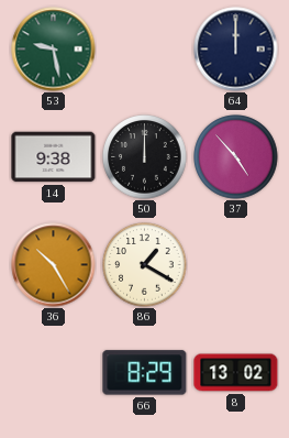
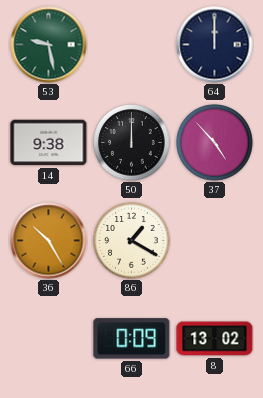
66: 8:29 -> 0:09
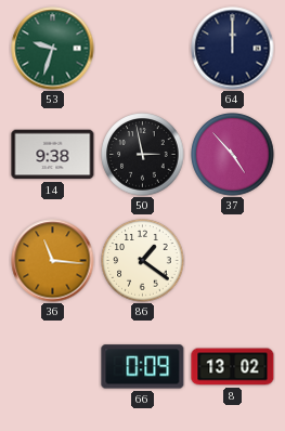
53: 9:28 -> 9:33
50: 12:00 -> 2:58
36: 10:25 -> 11:16
86: 1:20 -> 1:21
